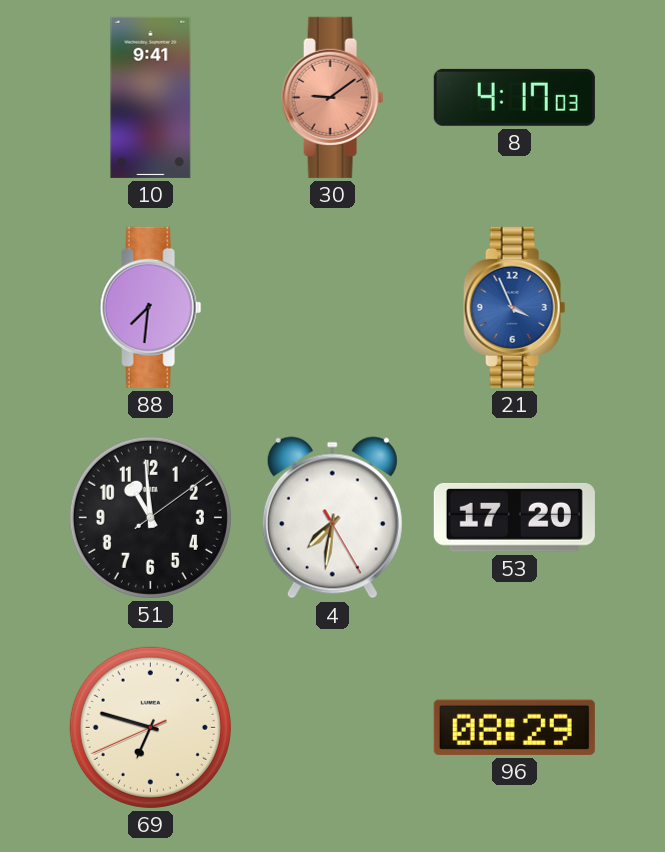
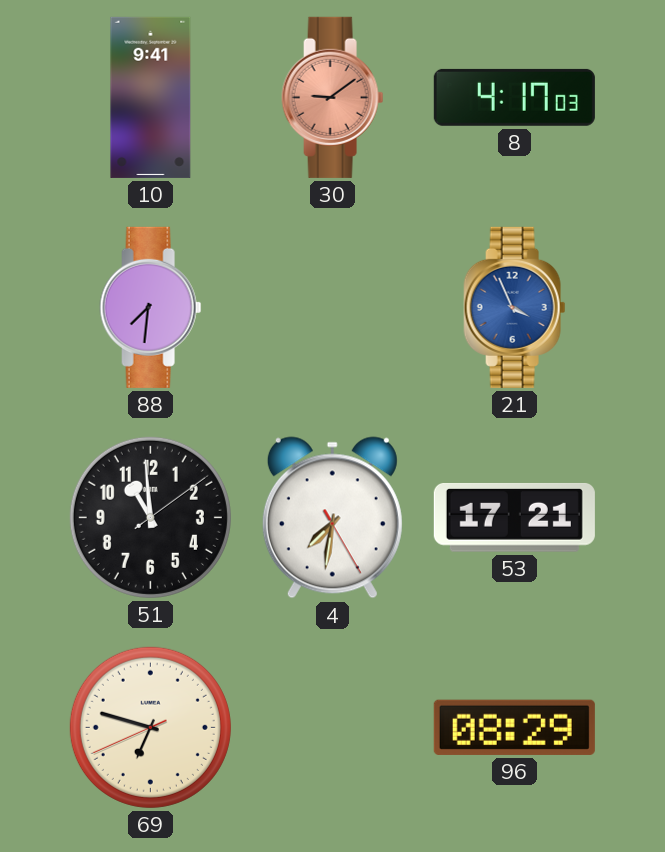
53: 17:20 -> 17:21
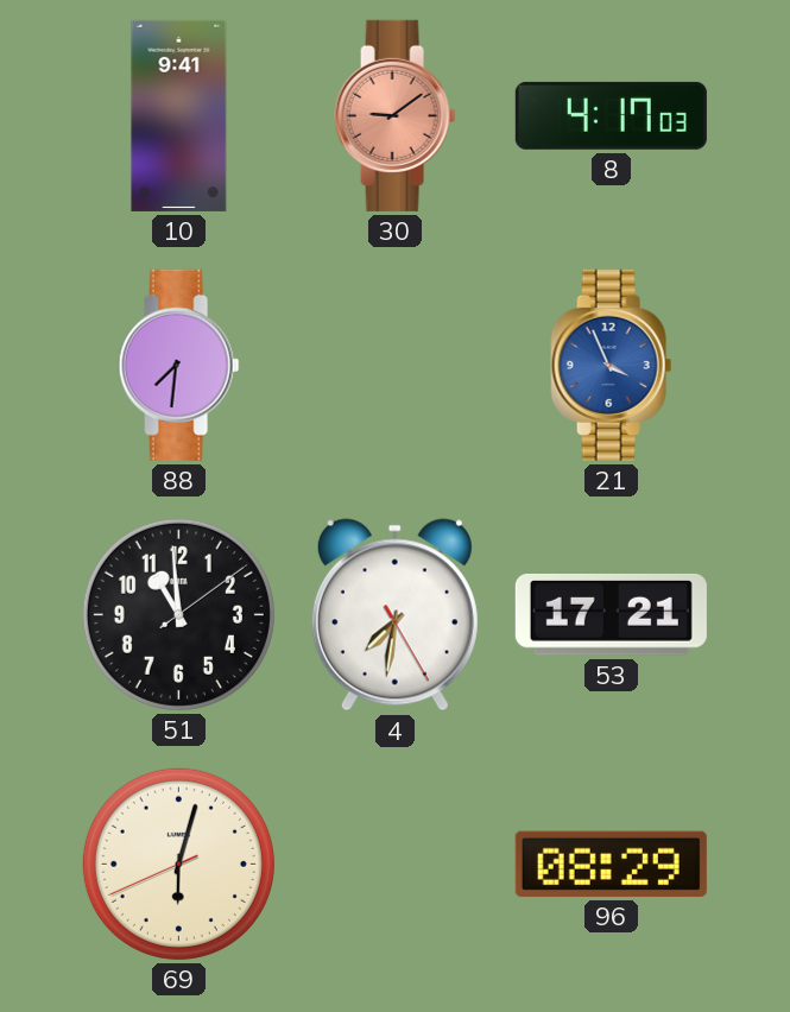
69: 6:47 -> 6:02
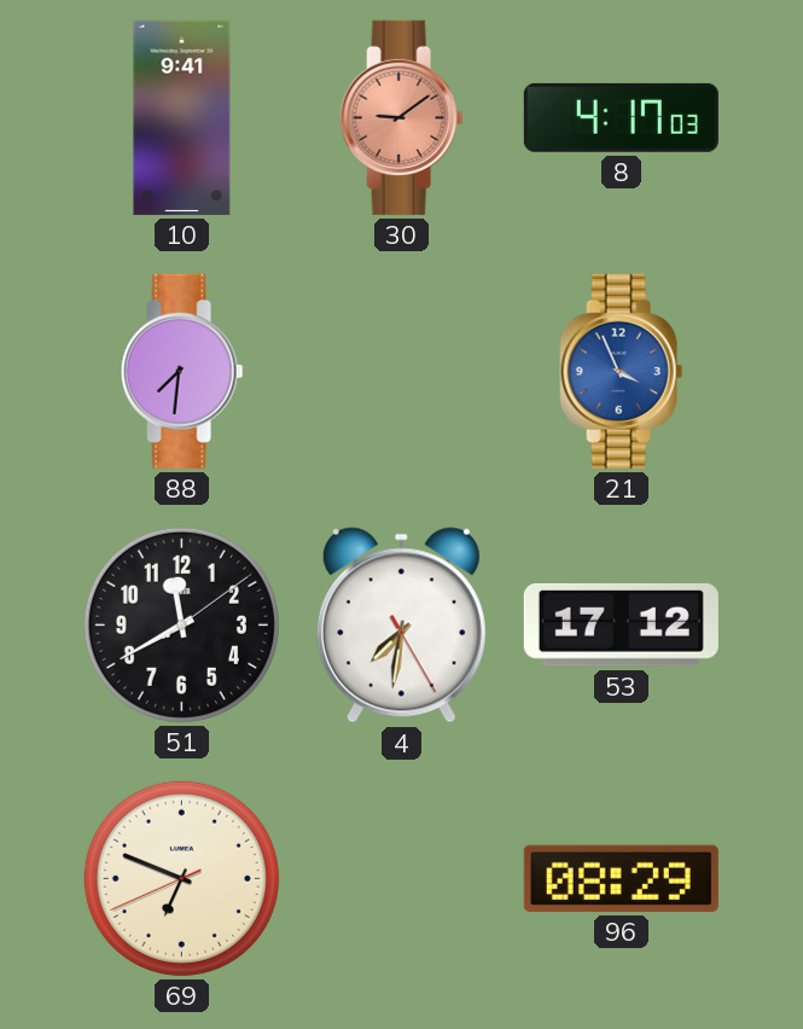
51: 10:59 -> 11:40
53: 17:21 -> 17:12
69: 6:02 -> 6:48
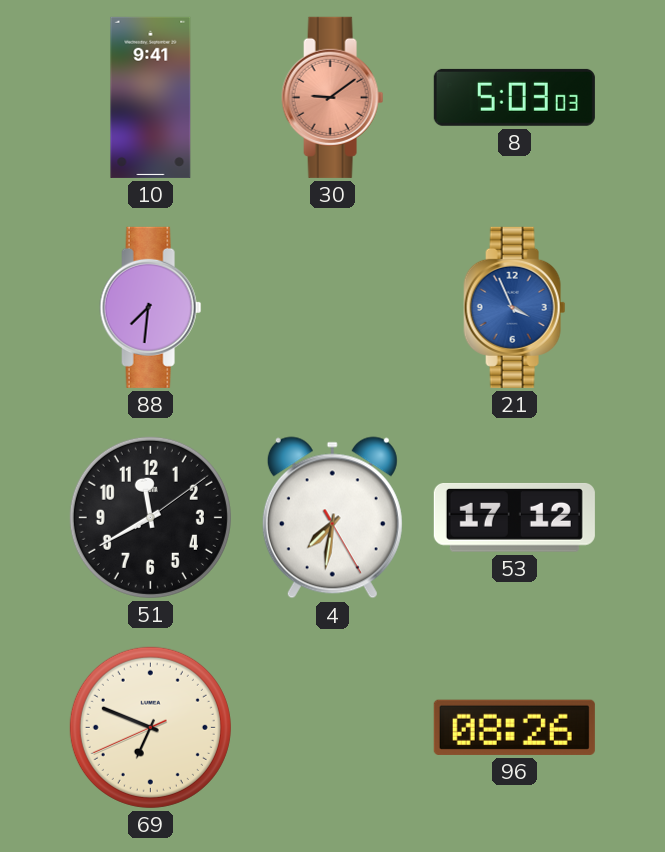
8: 4:17 -> 5:03
96: 08:29 -> 08:26
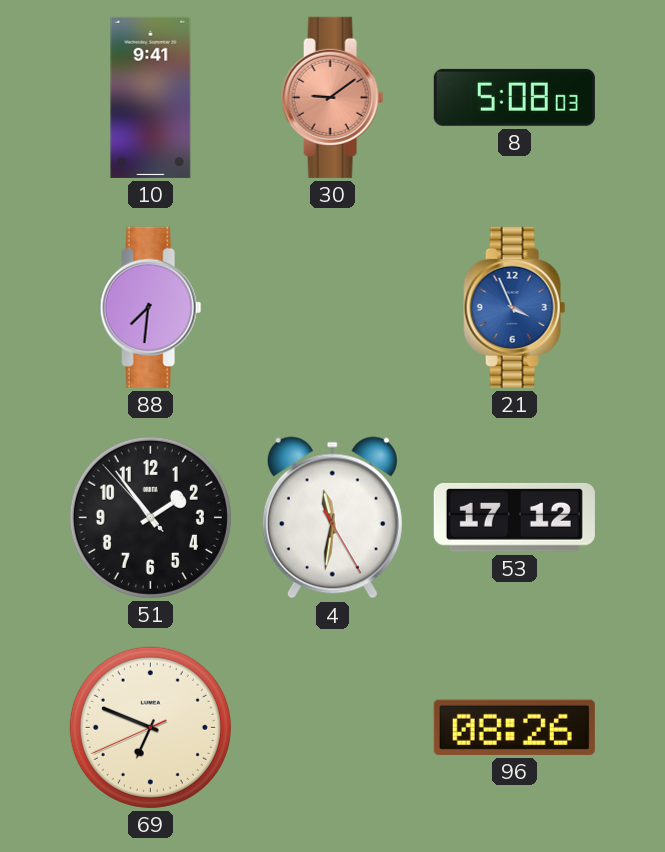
8: 5:03 -> 5:08
51: 11:40 -> 1:53
4: 7:31 -> 11:31
